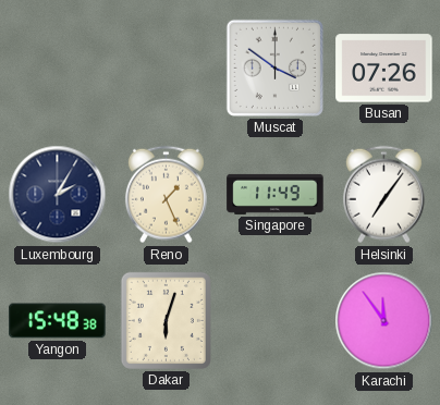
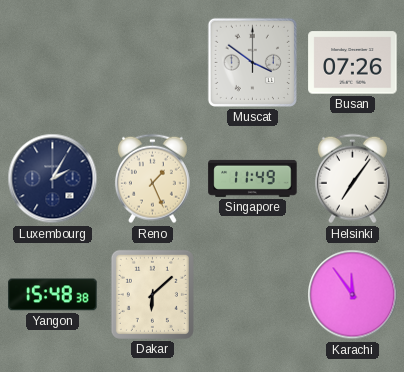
Dakar: 6:03 -> 6:08
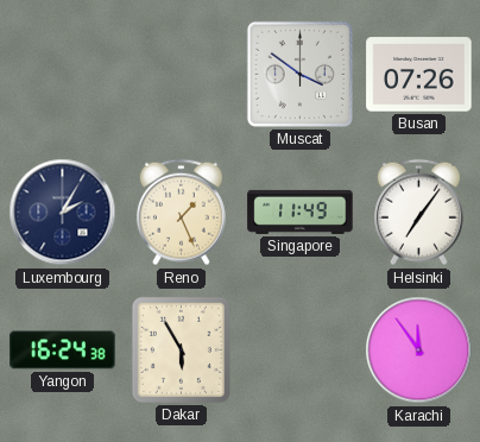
Yangon: 15:48 -> 16:24
Dakar: 6:08 -> 5:55
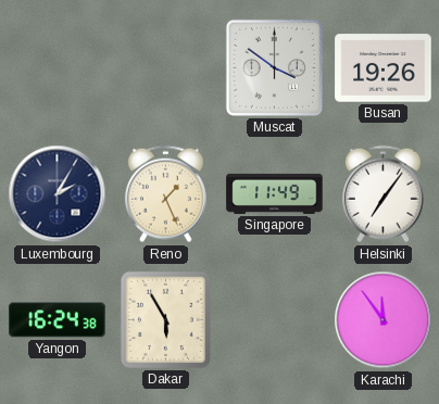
Busan: 07:26 -> 19:26
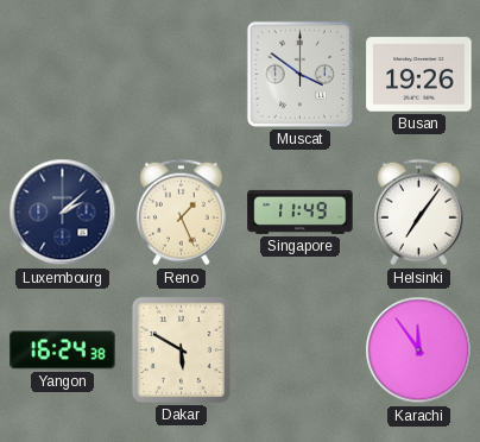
Luxembourg: 2:05 -> 2:08
Dakar: 5:55 -> 5:50
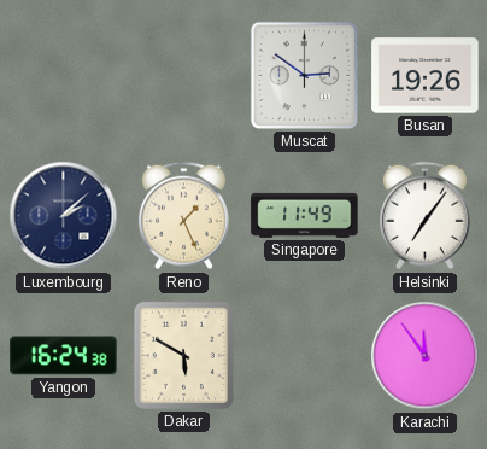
Muscat: 3:51 -> 2:51
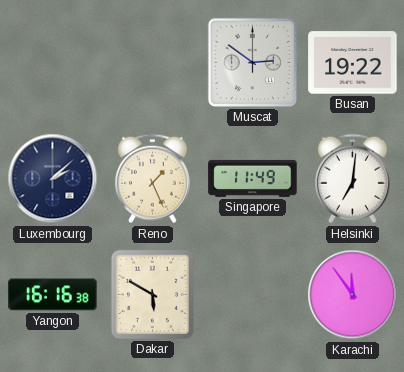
Busan: 19:26 -> 19:22
Helsinki: 7:06 -> 7:01
Yangon: 16:24 -> 16:16
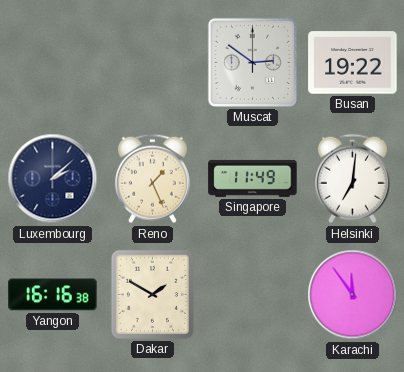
Dakar: 5:50 -> 1:50
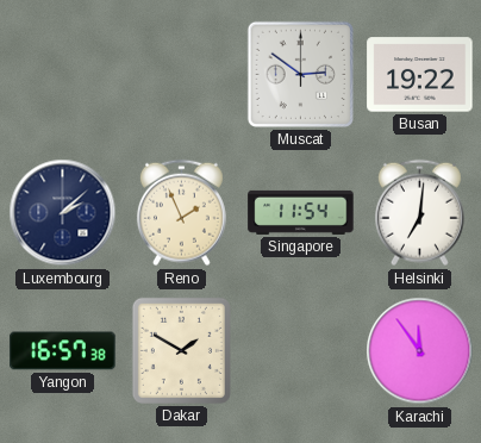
Reno: 1:26 -> 1:56
Singapore: 11:49 -> 11:54
Yangon: 16:16 -> 16:57
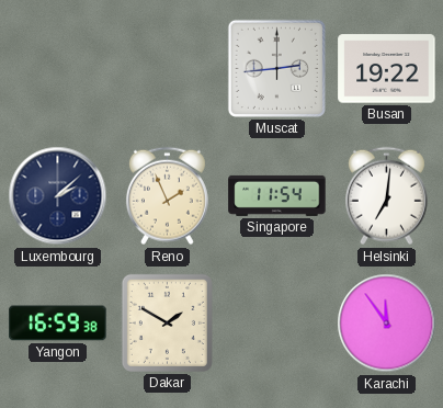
Muscat: 2:51 -> 2:44
Yangon: 16:57 -> 16:59
